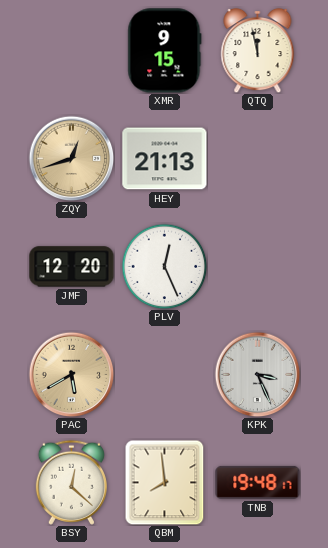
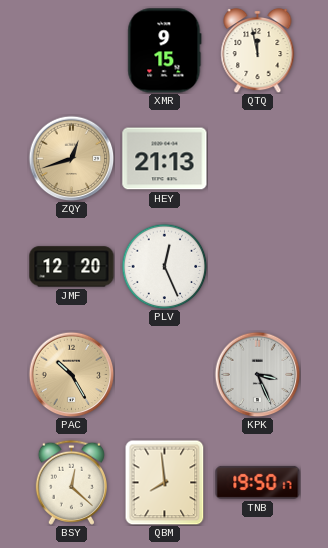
PAC: 5:40 -> 10:25
TNB: 19:48 -> 19:50
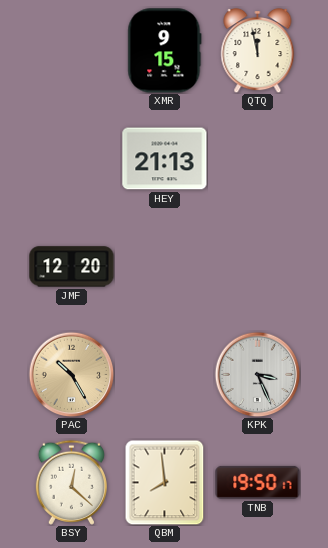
ZQY: 12:42 -> none
PLV: 12:26 -> none
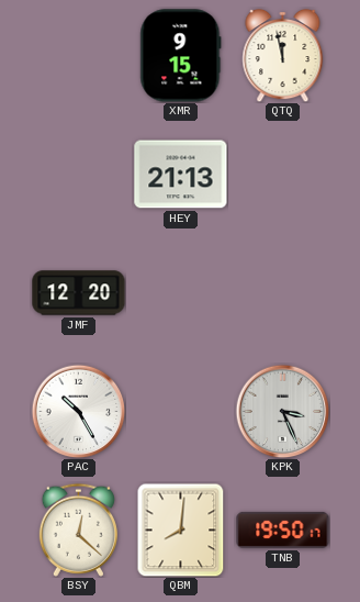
PAC dial: champagne -> white
QBM: 7:59 -> 8:01
